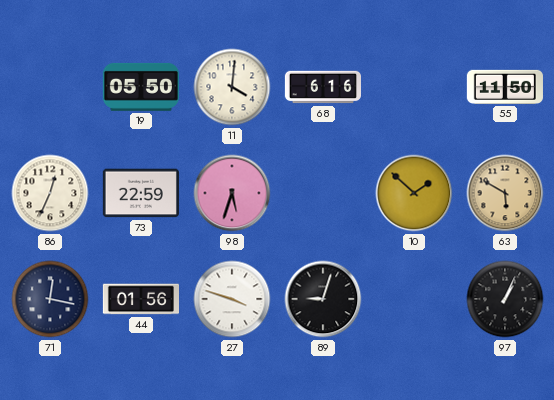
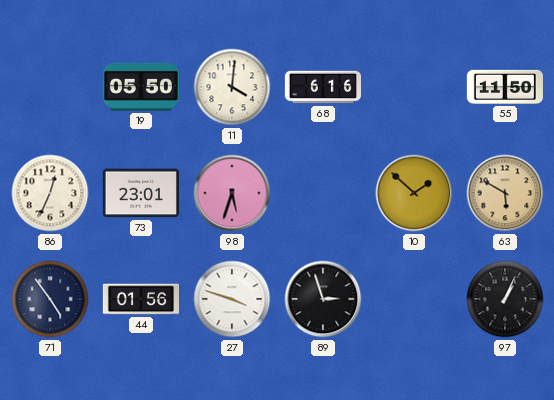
73: 22:59 -> 23:01
71: 12:17 -> 4:54
89: 9:03 -> 2:57
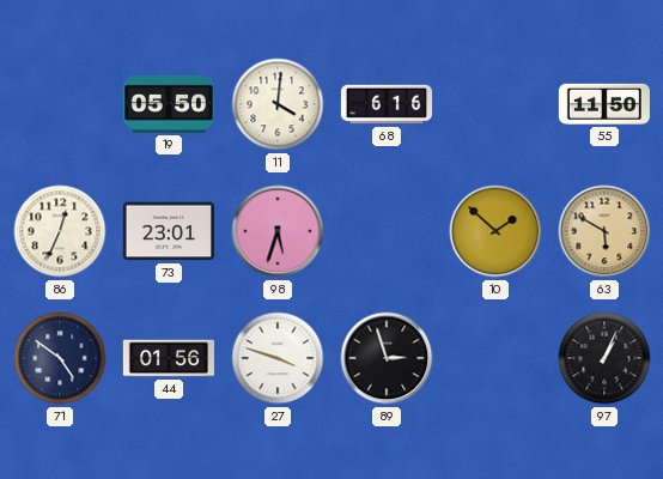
71: 4:54 -> 4:51
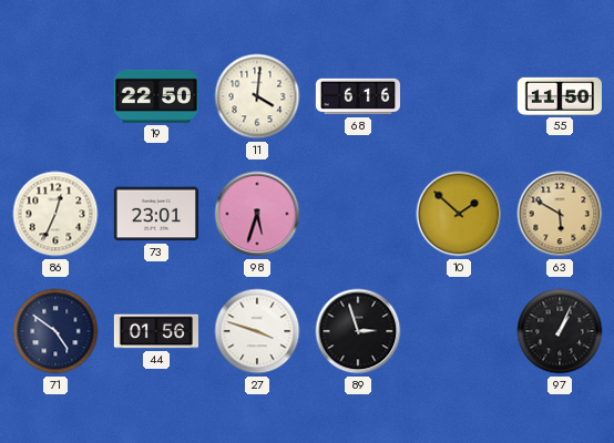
19: 05:50 -> 22:50
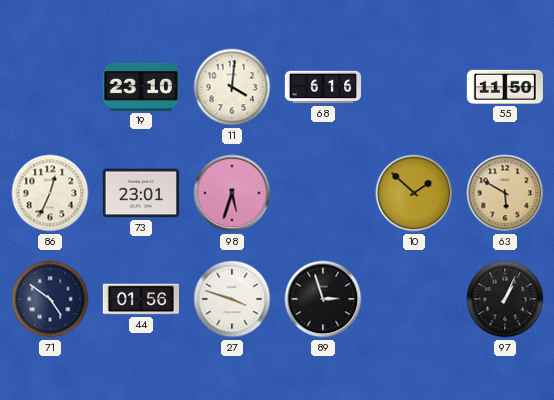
19: 22:50 -> 23:10
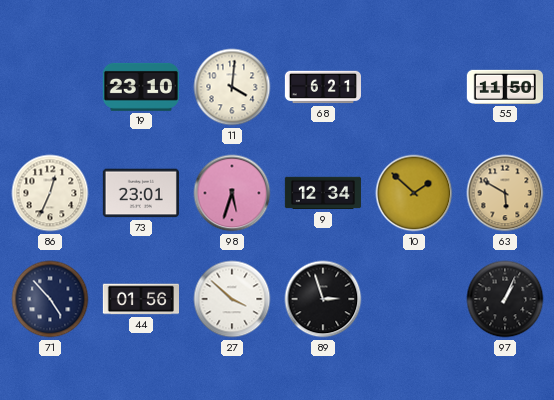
68: 6:16 -> 6:21
9: none -> 12:34
71: 4:51 -> 4:53
27: 3:48 -> 3:52
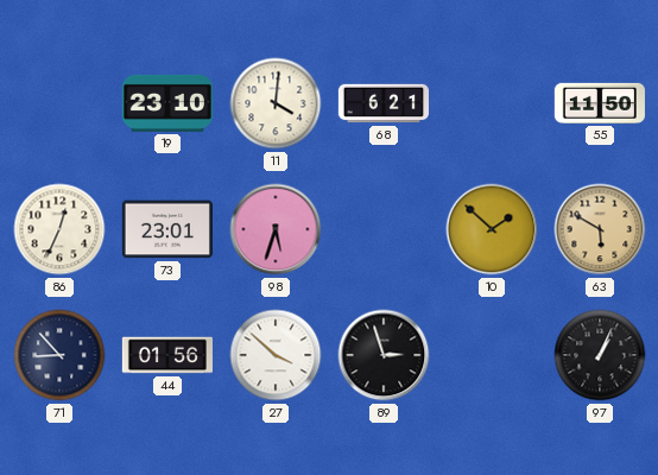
9: 12:34 -> none
71: 4:53 -> 8:53
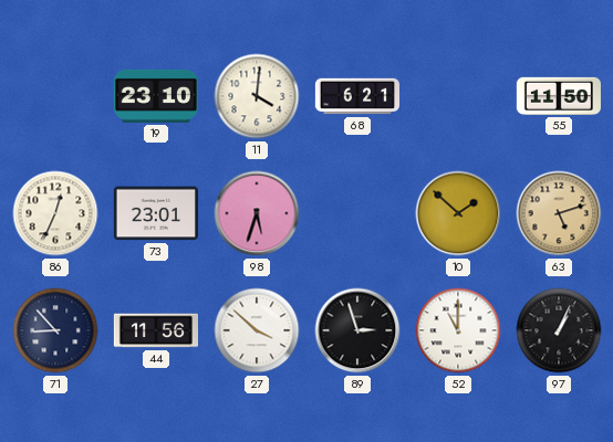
63: 5:50 -> 5:12
44: 01:56 -> 11:56
52: none -> 11:00
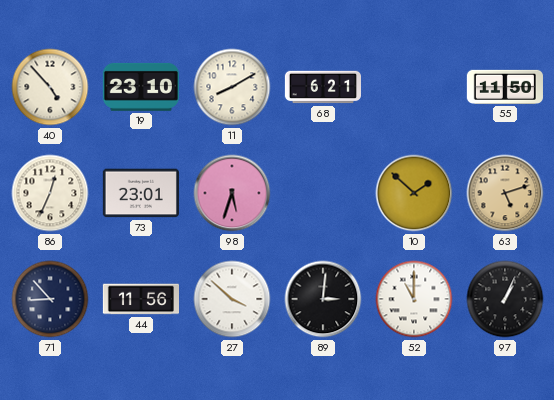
40: none -> 4:53
11: 4:01 -> 8:10
89: 2:57 -> 3:01
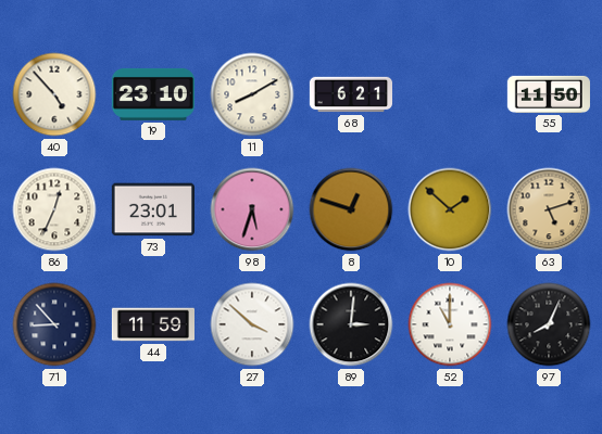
8: none -> 12:48
44: 11:56 -> 11:59
97: 1:04 -> 8:04
